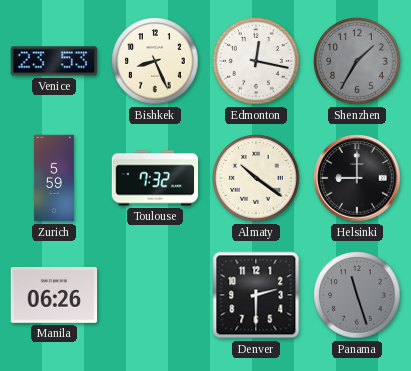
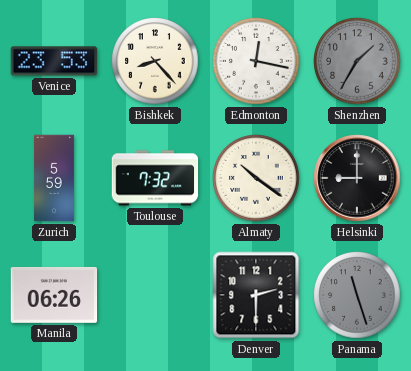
Bishkek: 8:26 -> 8:23
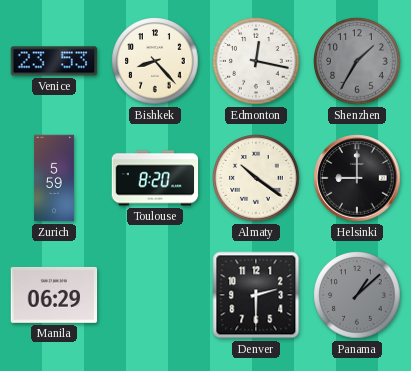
Toulouse: 7:32 -> 8:20
Manila: 06:26 -> 06:29
Panama: 11:27 -> 1:08
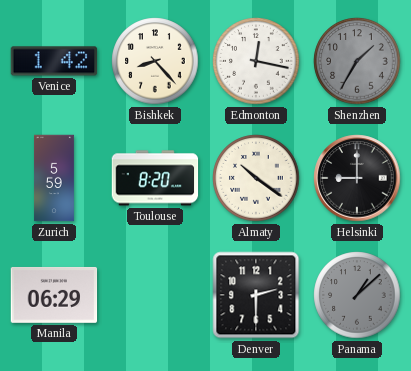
Venice: 23:53 -> 1:42
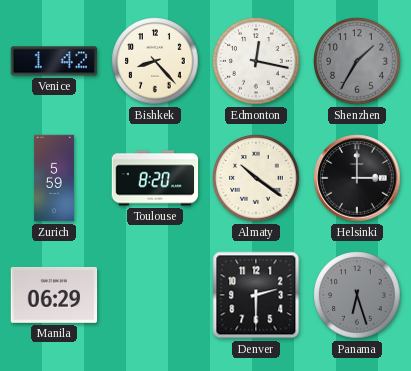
Helsinki: 9:00 -> 3:00
Panama: 1:08 -> 6:27
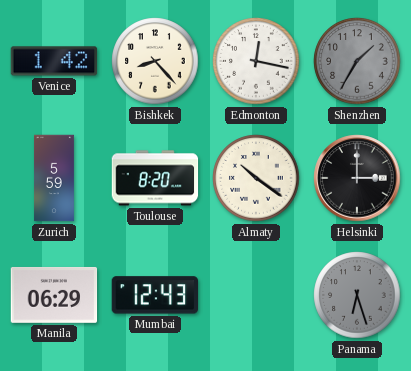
Mumbai: none -> 12:43
Denver: 2:30 -> none
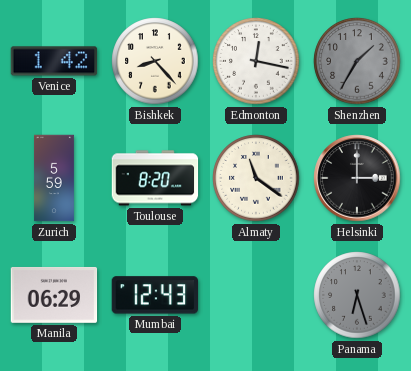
Almaty: 10:21 -> 11:21
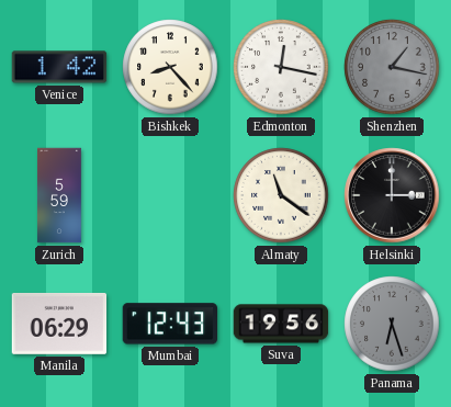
Shenzhen: 1:35 -> 1:17
Toulouse: 8:20 -> none
Suva: none -> 19:56
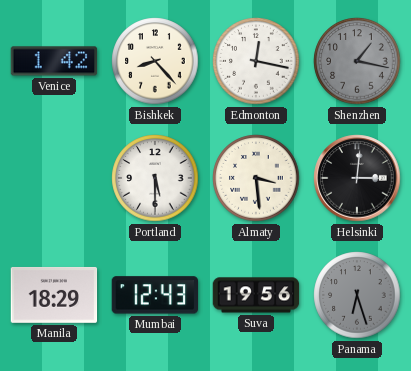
Zurich: 5:59 -> none
Portland: none -> 5:30
Almaty: 11:21 -> 3:29
Helsinki: 3:00 -> 3:01
Manila: 06:29 -> 18:29
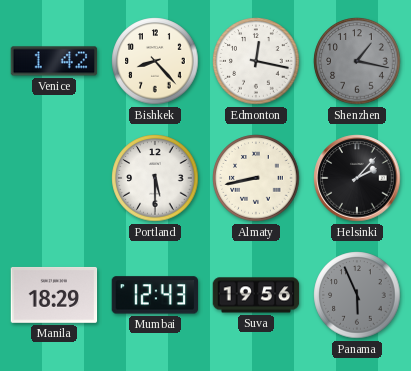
Almaty: 3:29 -> 8:43
Helsinki: 3:01 -> 2:07
Panama: 6:27 -> 5:56
